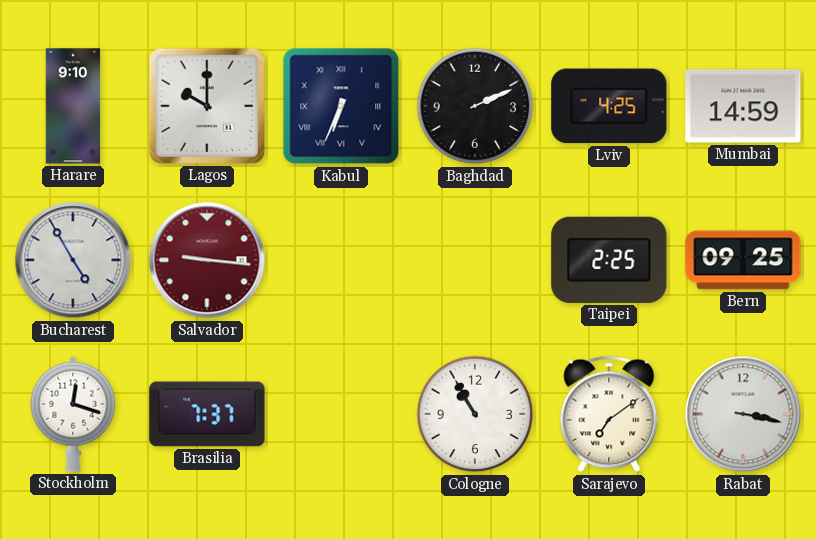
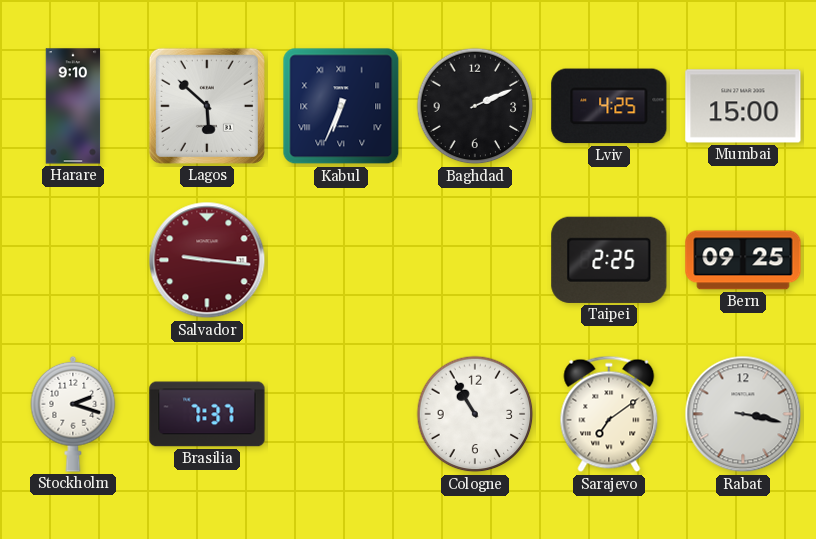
Lagos: 10:00 -> 5:52
Mumbai: 14:59 -> 15:00
Bucharest: 4:55 -> none
Stockholm: 12:18 -> 2:18
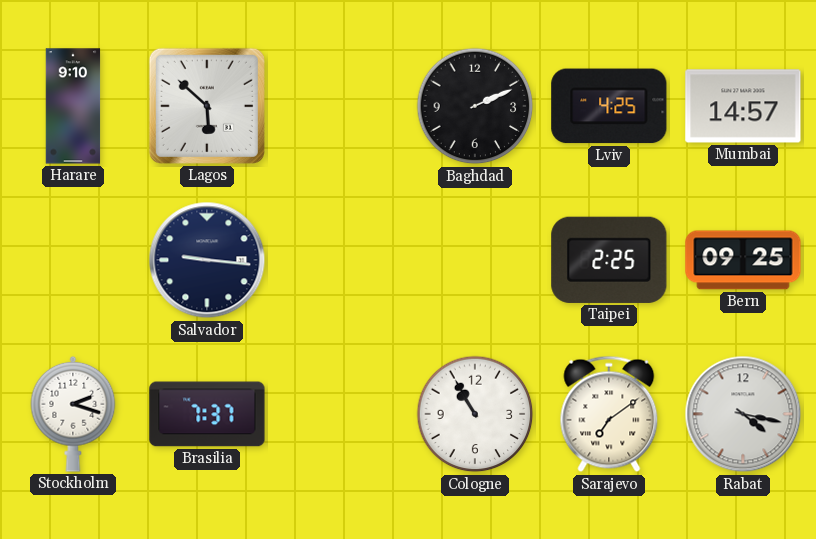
Kabul: 6:34 -> none
Mumbai: 15:00 -> 14:57
Salvador dial: burgundy -> navy
Rabat: 3:17 -> 4:17
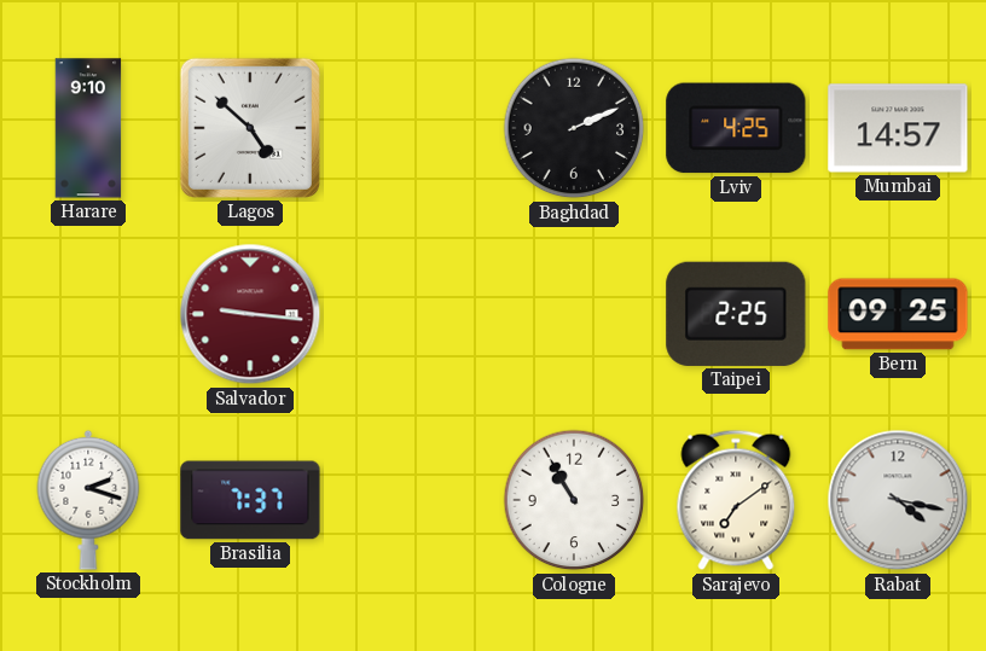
Lagos: 5:52 -> 4:52
Salvador dial: navy -> burgundy
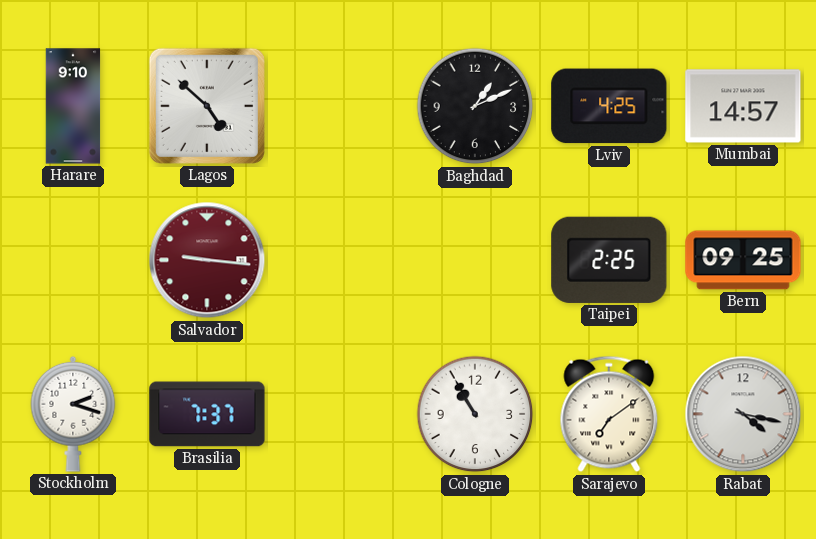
Baghdad: 2:11 -> 1:11
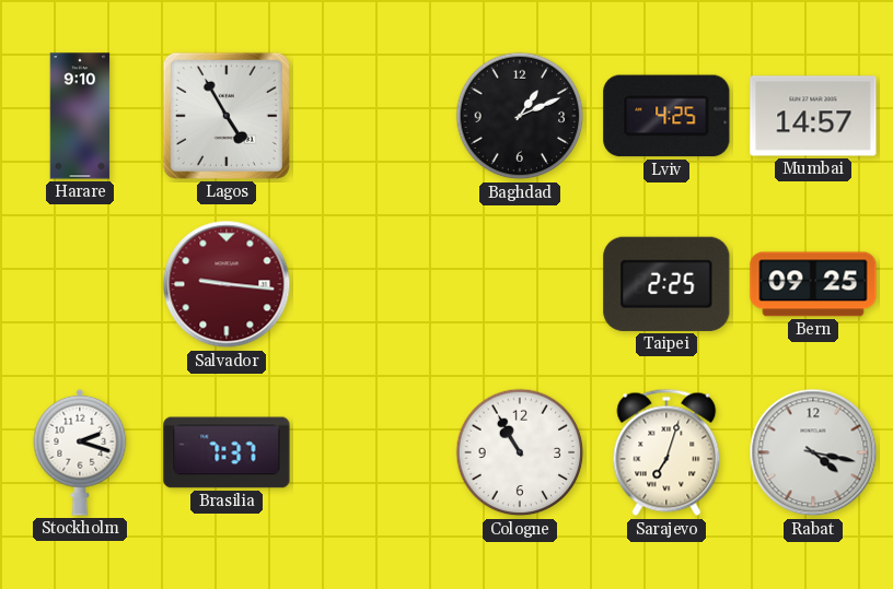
Lagos: 4:52 -> 4:55
Sarajevo: 7:09 -> 7:03
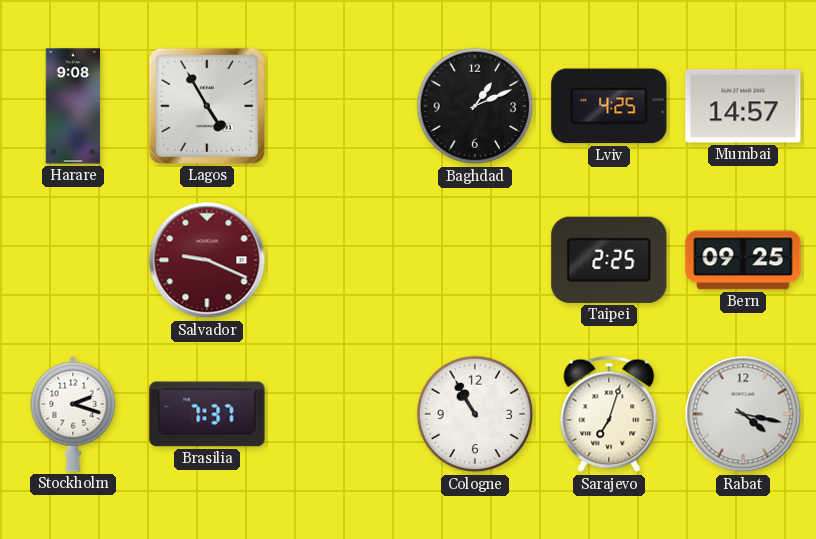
Harare: 9:10 -> 9:08
Salvador: 9:16 -> 9:19
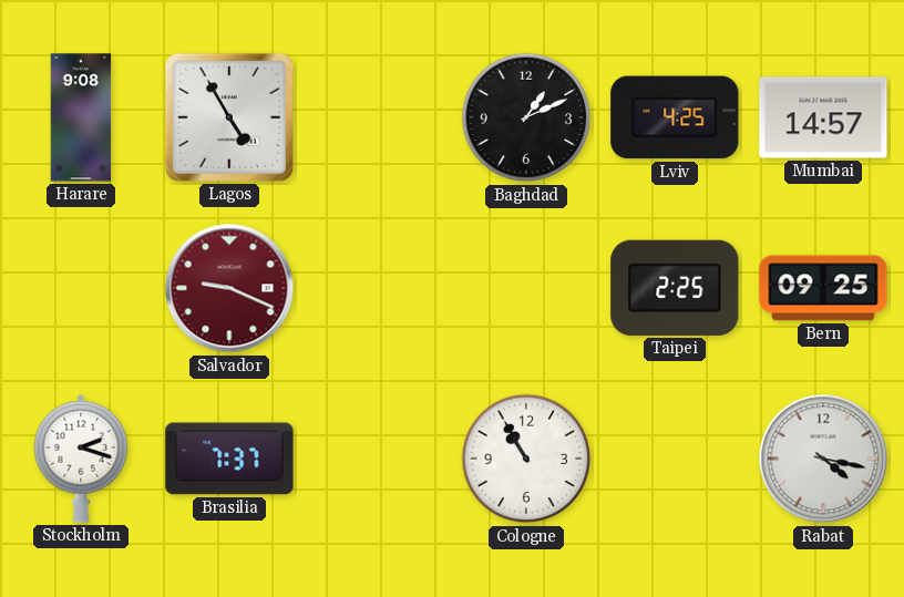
Sarajevo: 7:03 -> none
